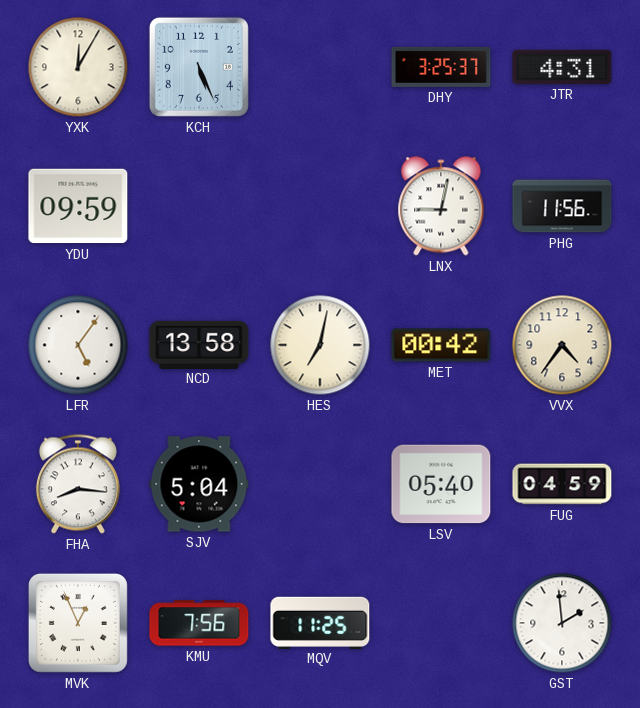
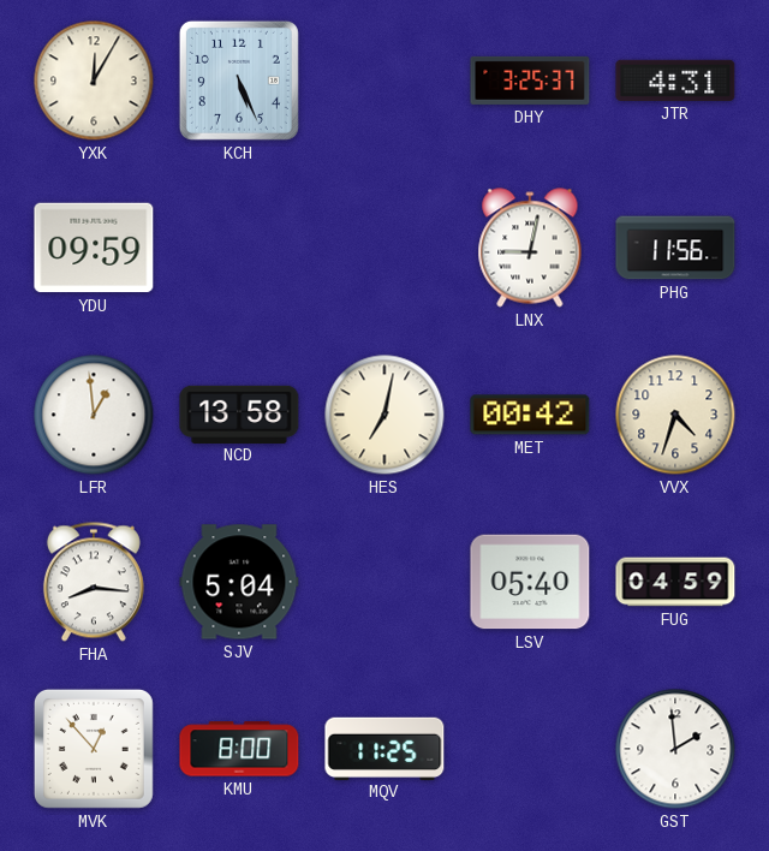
LFR: 5:06 -> 12:59
VVX: 4:36 -> 4:33
MVK: 12:56 -> 12:53
KMU: 7:56 -> 8:00
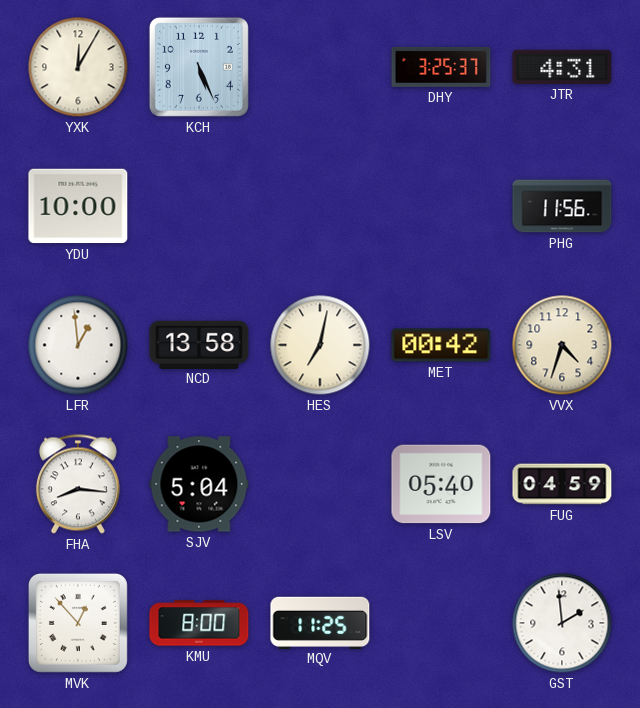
YDU: 09:59 -> 10:00
LNX: 9:02 -> none
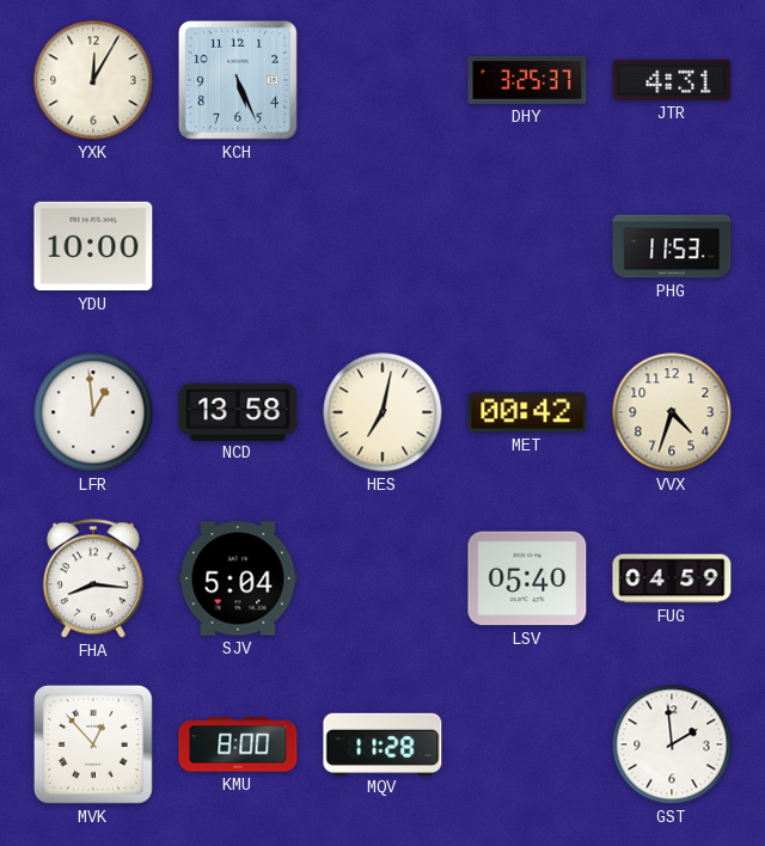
PHG: 11:56 -> 11:53
MQV: 11:25 -> 11:28
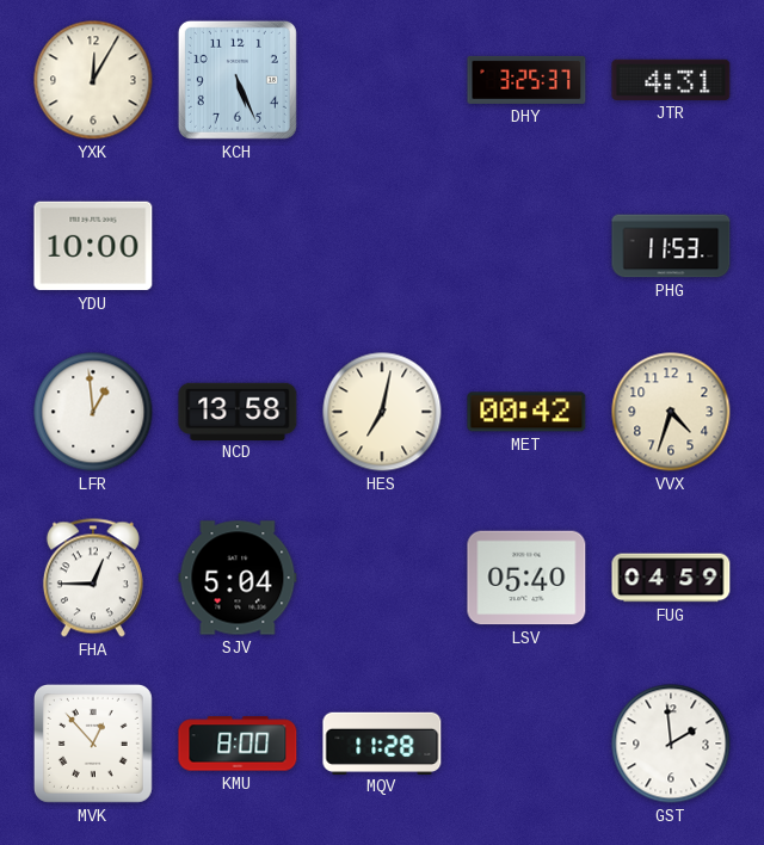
FHA: 8:16 -> 12:45
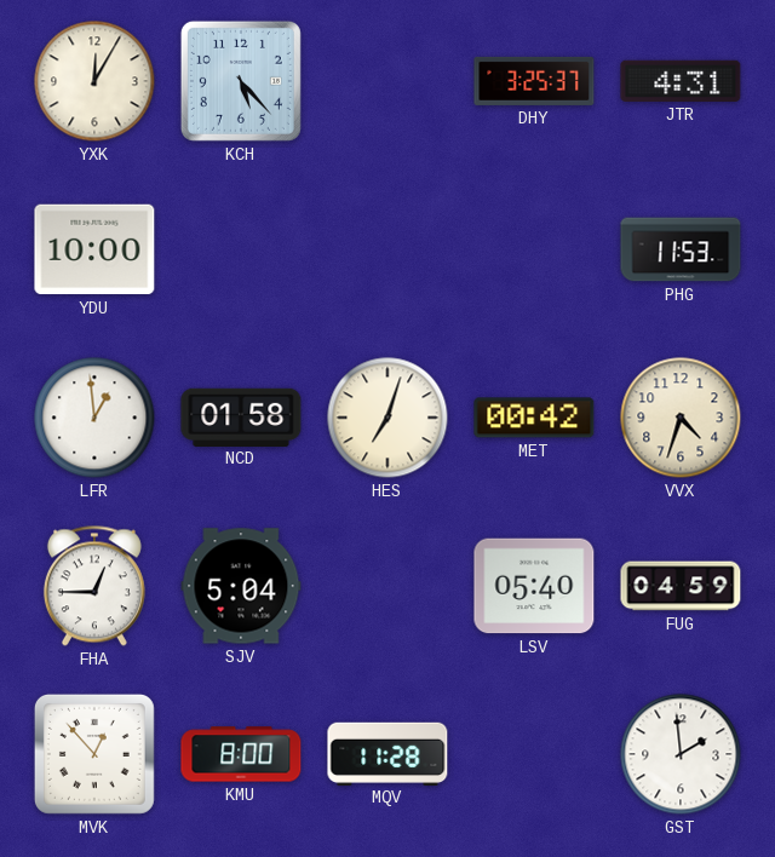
KCH: 5:26 -> 5:23
NCD: 13:58 -> 01:58
HES: 7:02 -> 7:03
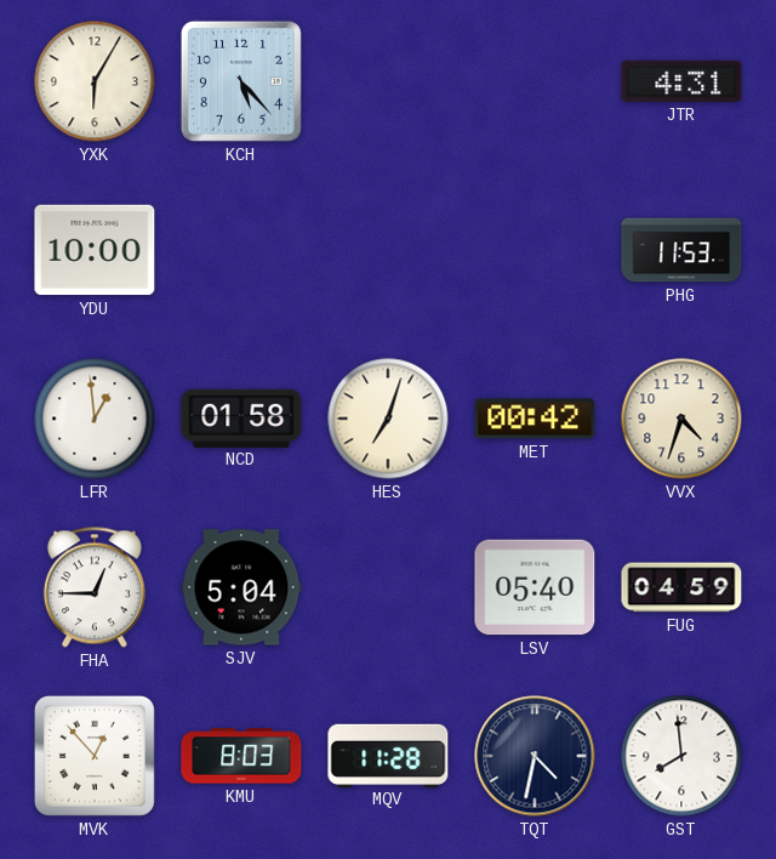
YXK: 12:05 -> 6:05
DHY: 3:25 -> none
KMU: 8:00 -> 8:03
TQT: none -> 4:32
GST: 1:59 -> 7:59
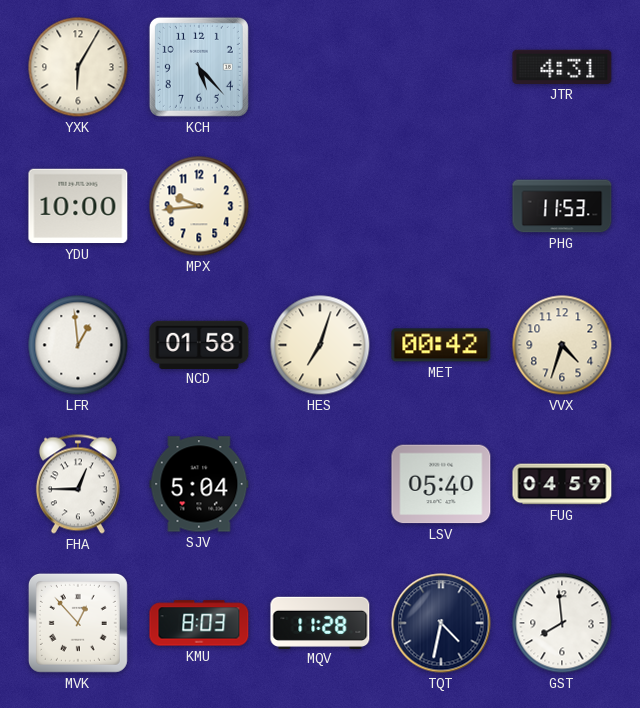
MPX: none -> 9:44
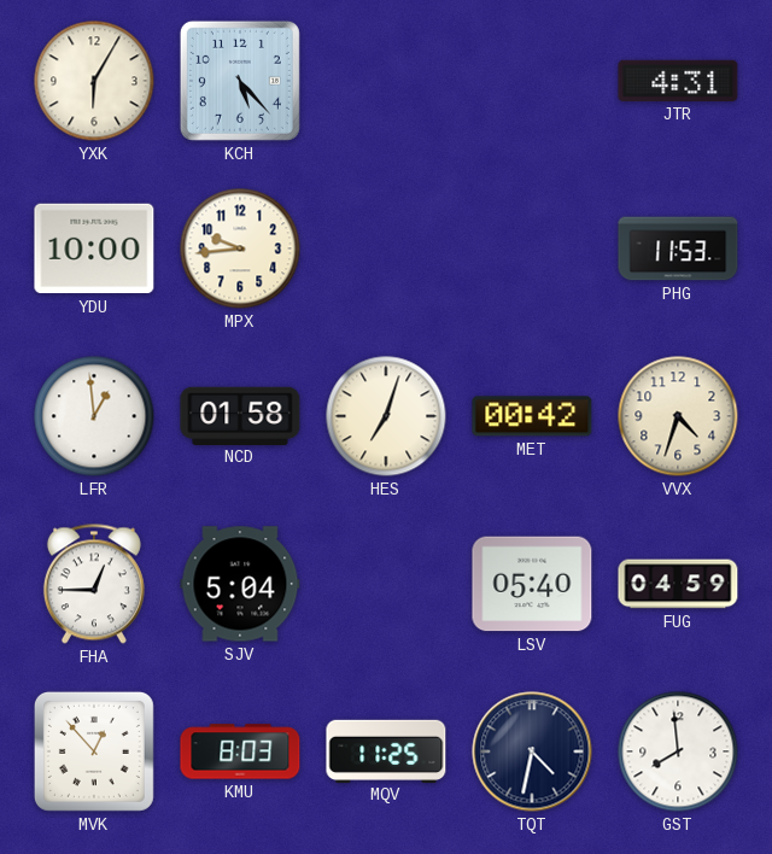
MQV: 11:28 -> 11:25
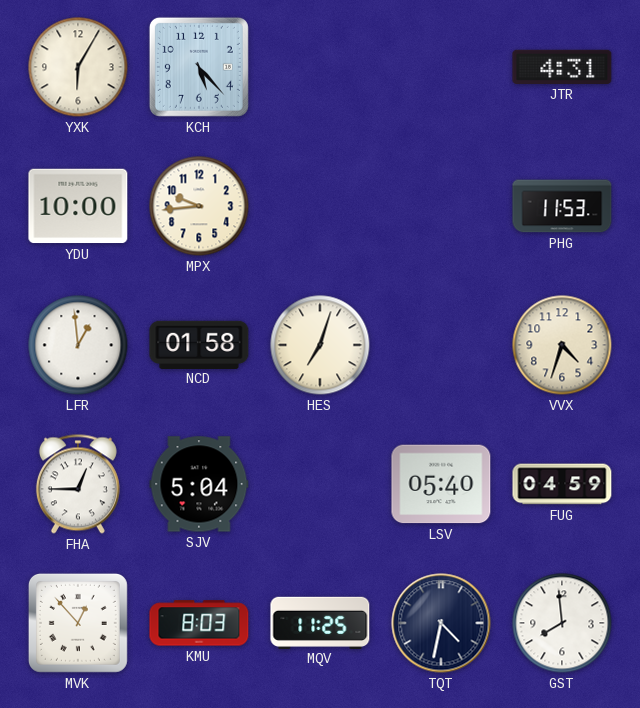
MET: 00:42 -> none
